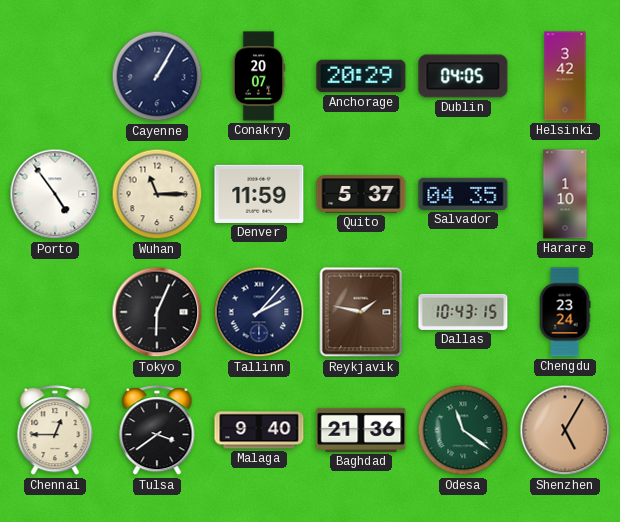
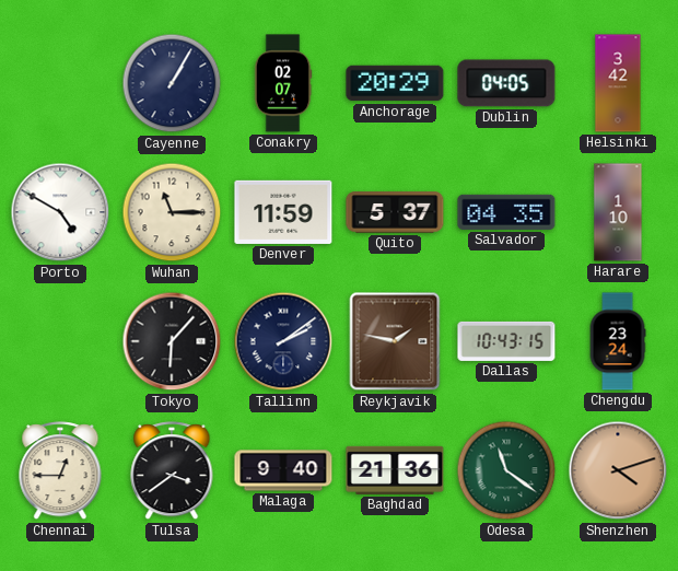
Conakry: 20:07 -> 02:07
Porto: 4:54 -> 4:50
Tokyo: 6:04 -> 6:07
Tallinn: 2:07 -> 2:09
Shenzhen: 5:05 -> 4:12
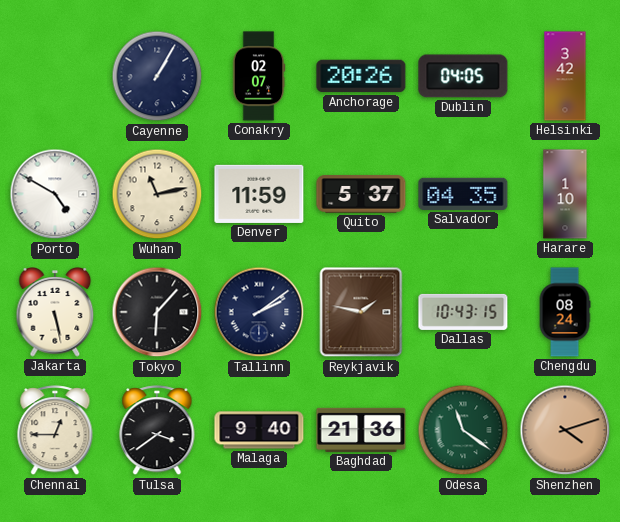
Anchorage: 20:29 -> 20:26
Wuhan: 11:15 -> 11:13
Jakarta: none -> 5:28
Chengdu: 23:24 -> 08:24
